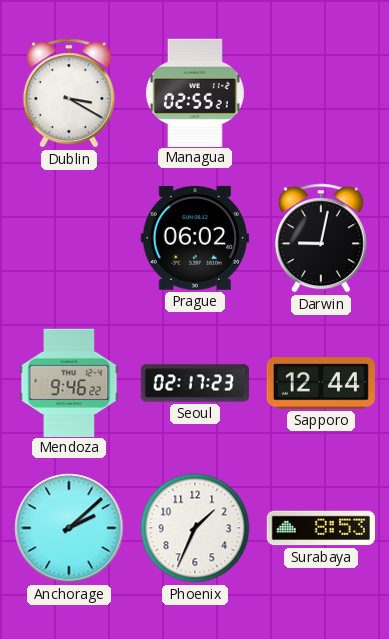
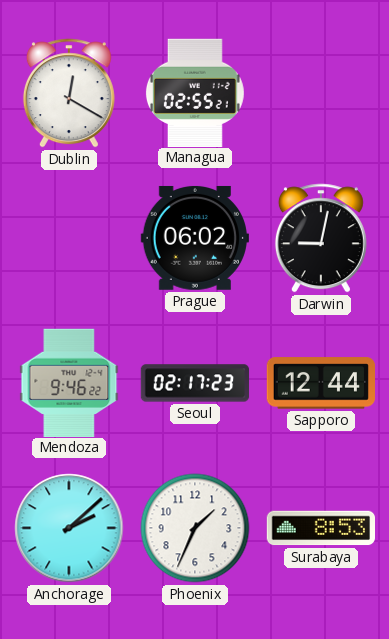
Dublin: 3:20 -> 12:20
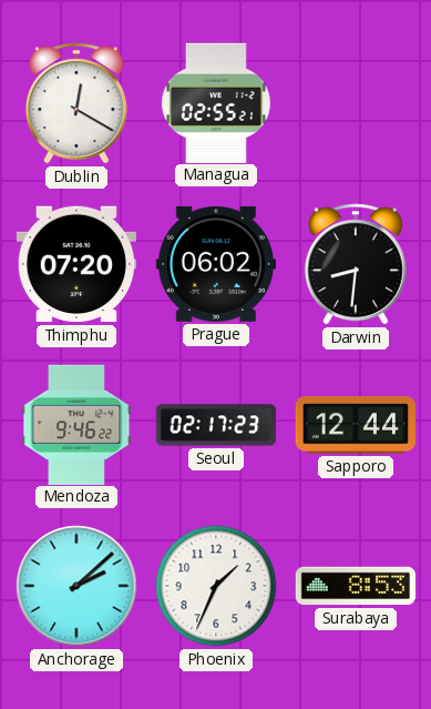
Thimphu: none -> 07:20
Darwin: 9:02 -> 8:31
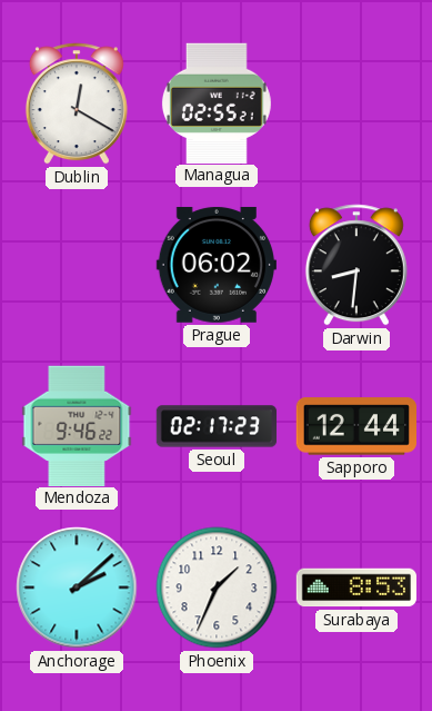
Thimphu: 07:20 -> none
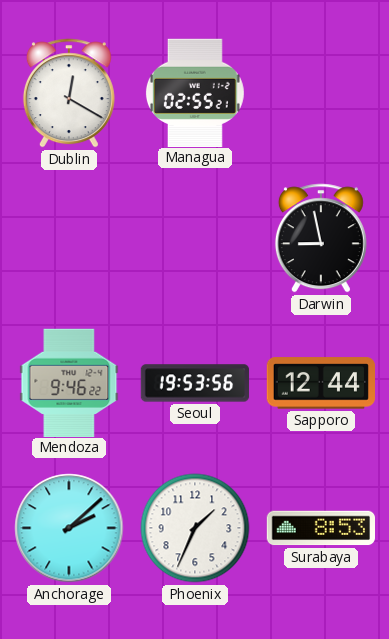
Prague: 06:02 -> none
Darwin: 8:31 -> 8:58
Seoul: 02:17 -> 19:53
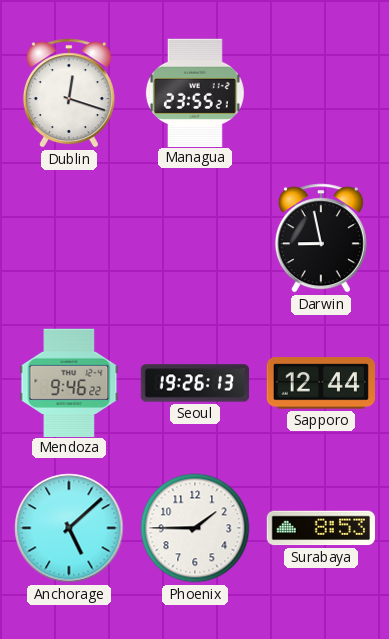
Dublin: 12:20 -> 12:18
Managua: 02:55 -> 23:55
Seoul: 19:53 -> 19:26
Anchorage: 2:08 -> 5:08
Phoenix: 1:34 -> 1:45
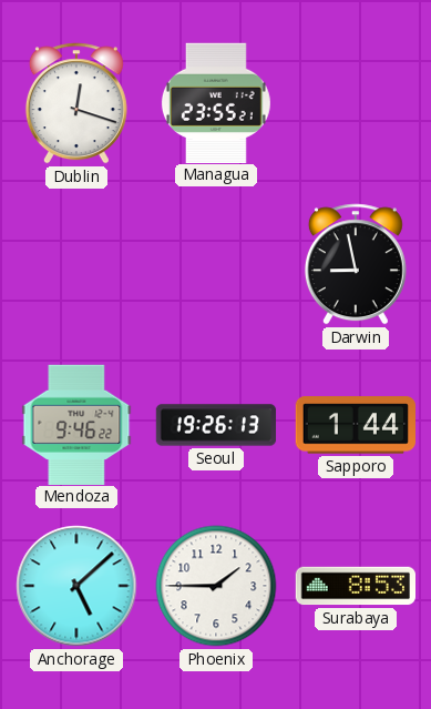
Sapporo: 12:44 -> 1:44
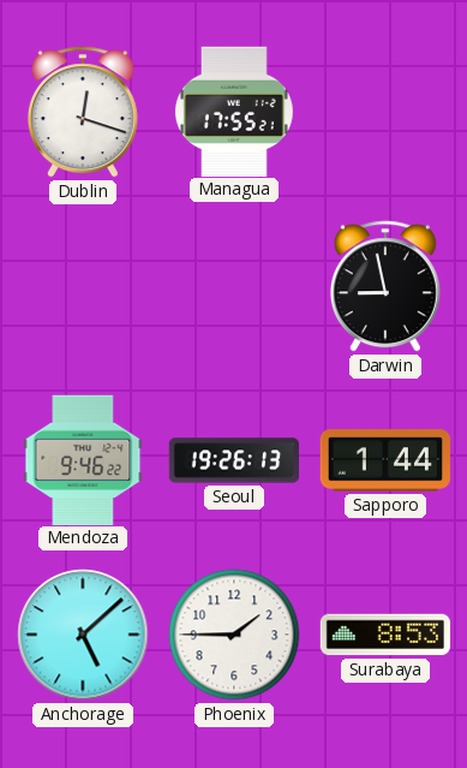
Managua: 23:55 -> 17:55
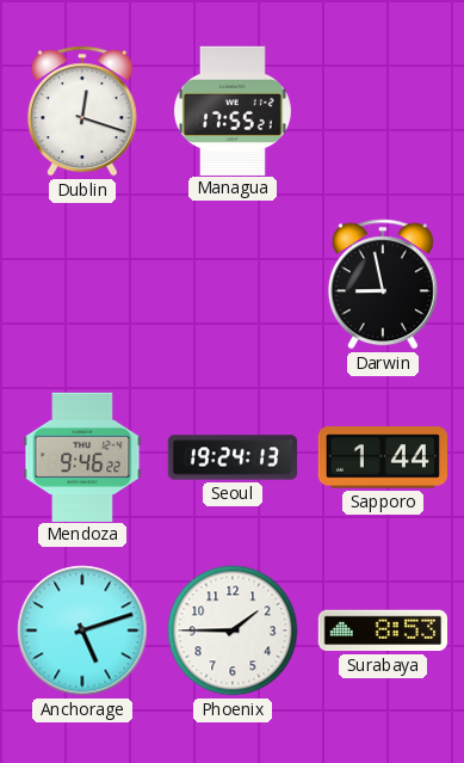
Seoul: 19:26 -> 19:24
Anchorage: 5:08 -> 5:12
